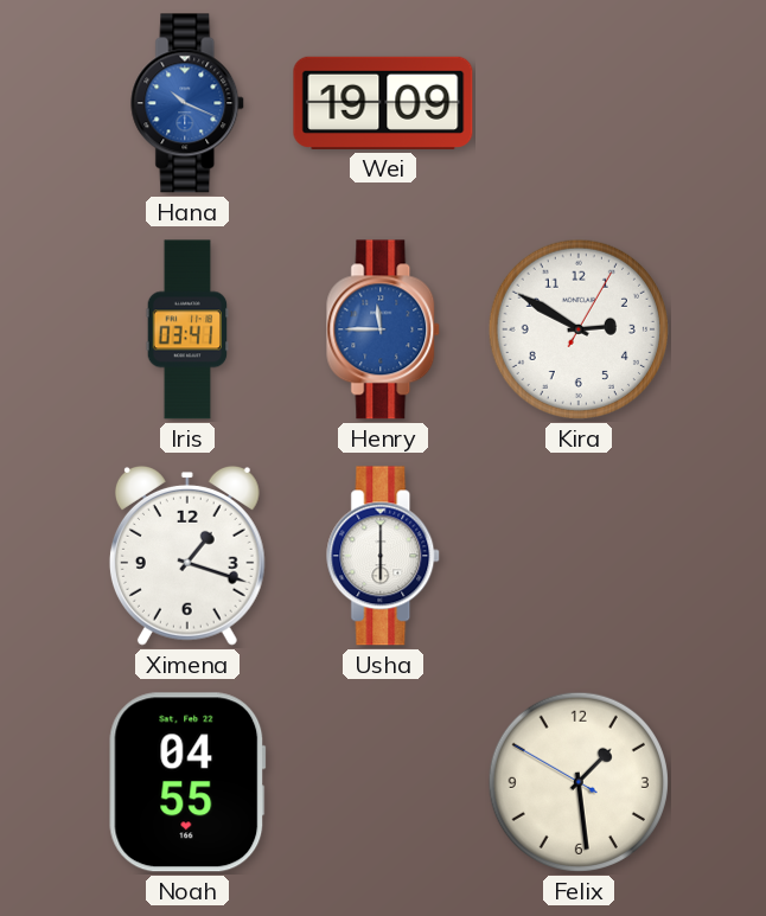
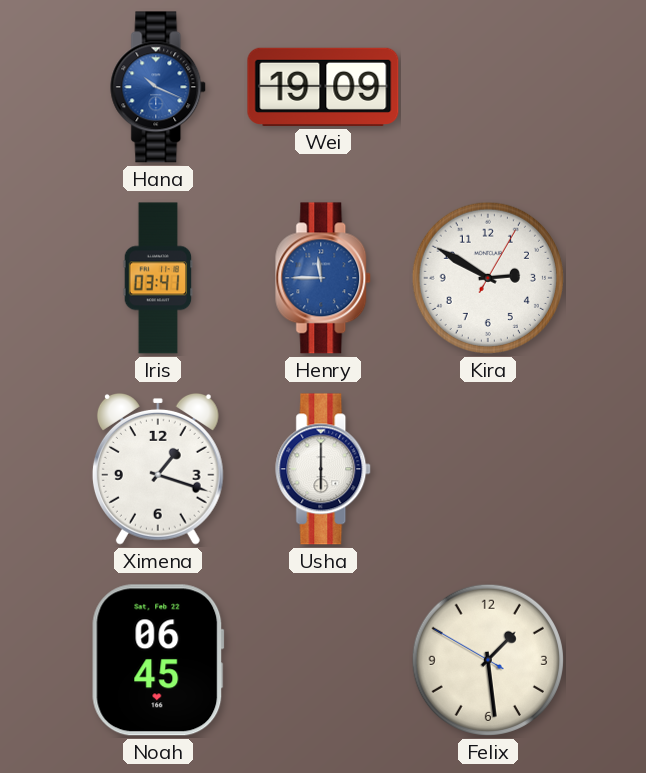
Noah: 04:55 -> 06:45
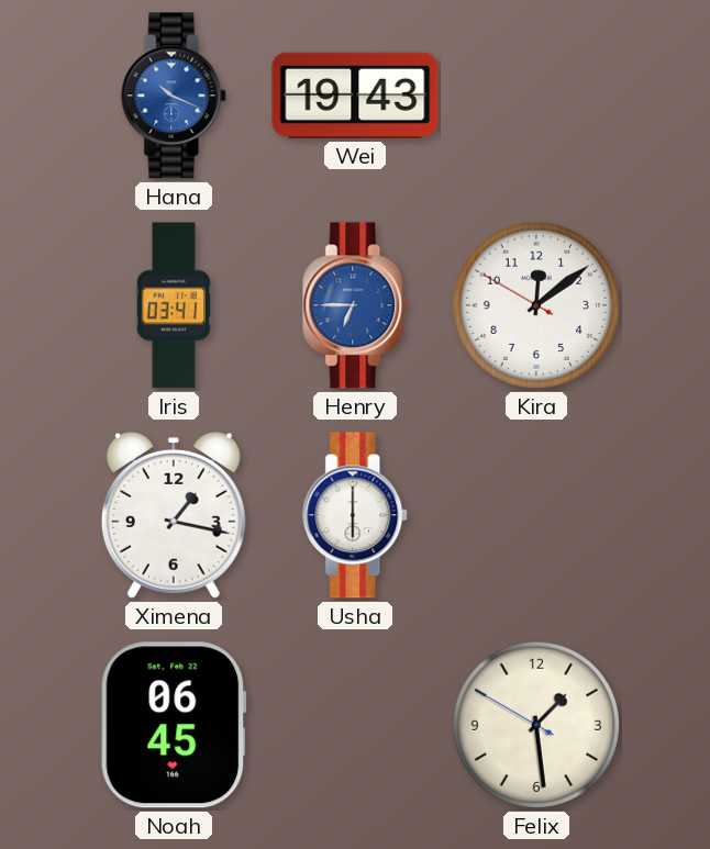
Wei: 19:09 -> 19:43
Henry: 11:45 -> 6:45
Kira: 2:50 -> 12:08
Ximena: 1:18 -> 1:17
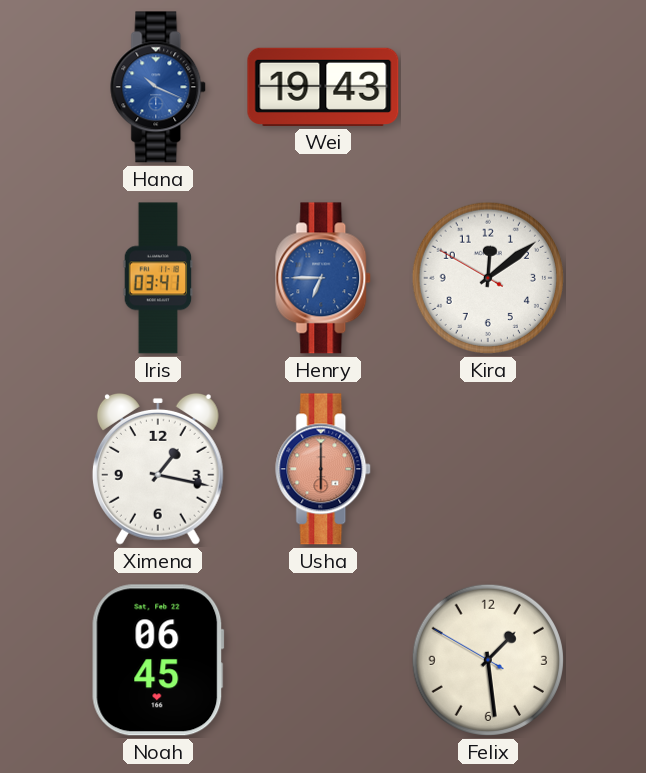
Usha dial: white -> salmon
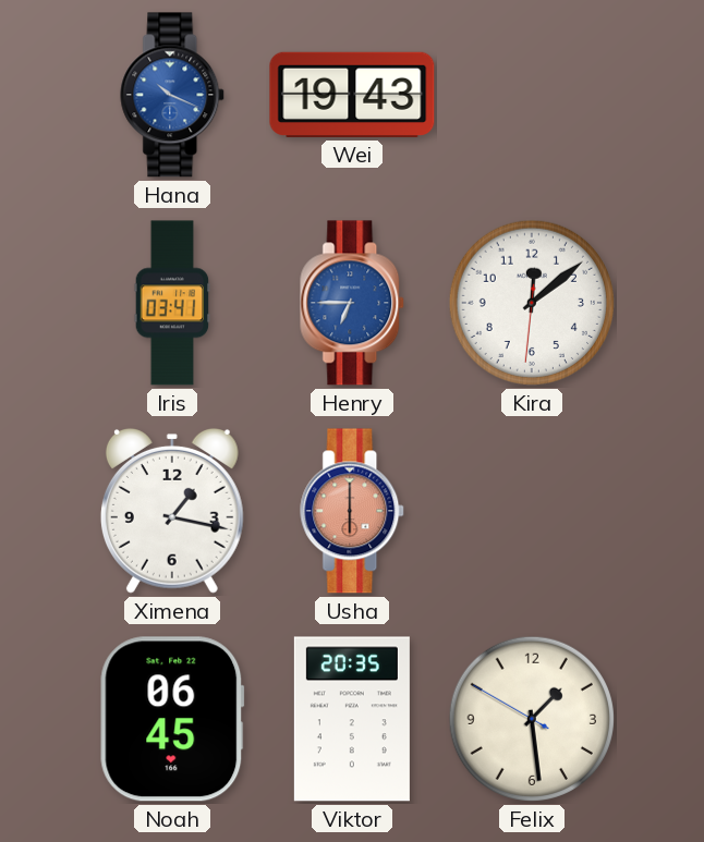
Kira: 12:08:50 -> 12:08:31
Viktor: none -> 20:35
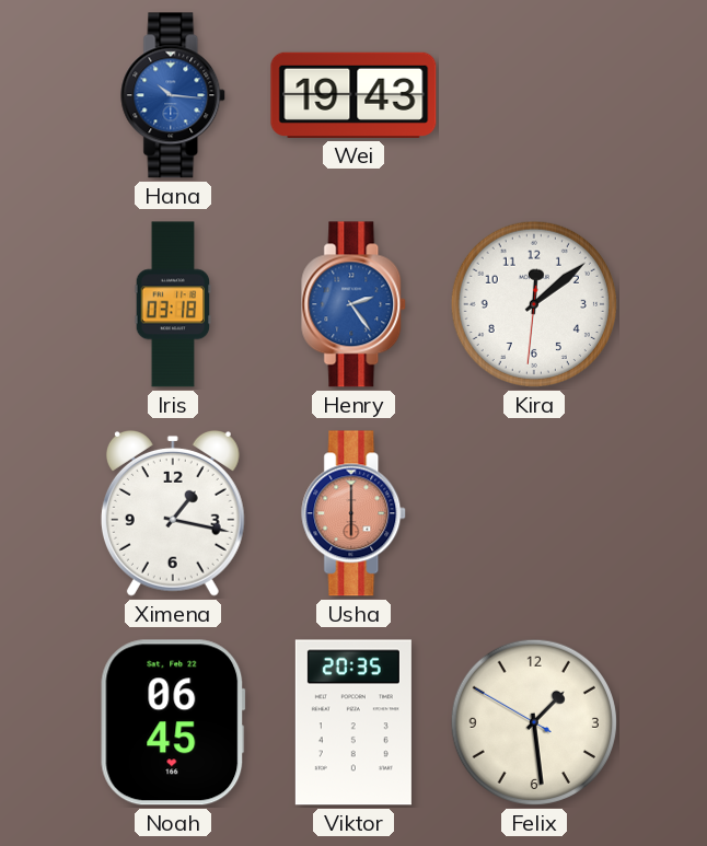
Hana: 10:19 -> 10:16
Iris: 03:41 -> 03:18
Henry: 6:45 -> 2:24
